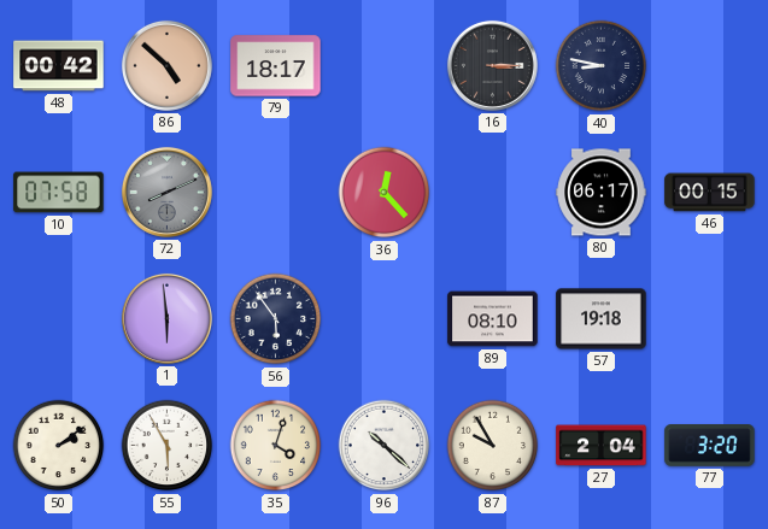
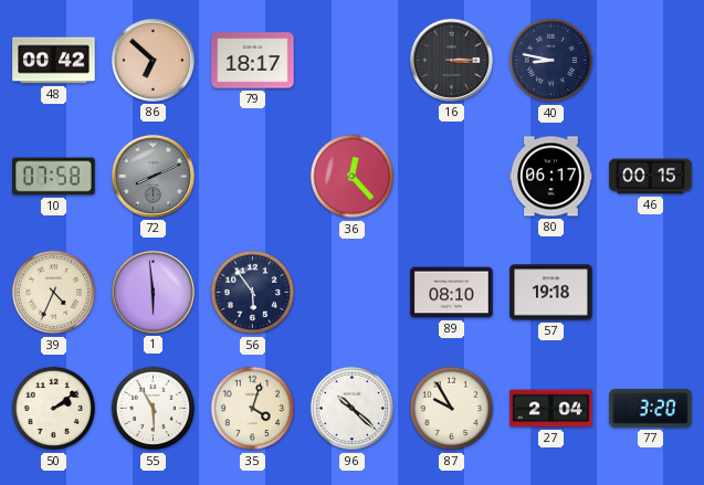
86: 4:52 -> 6:52
39: none -> 4:34
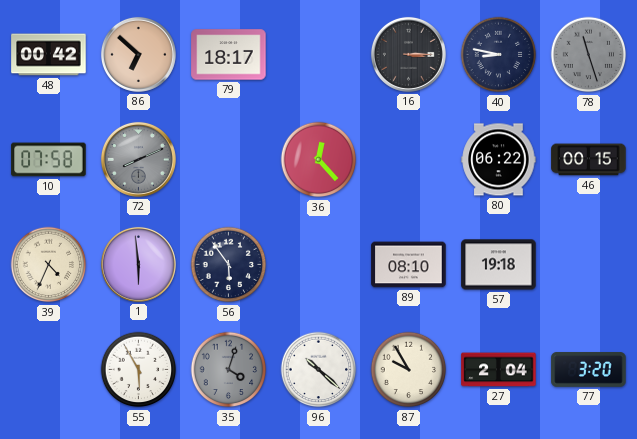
78: none -> 11:27
80: 06:17 -> 06:22
50: 2:09 -> none
35 dial: cream -> grey
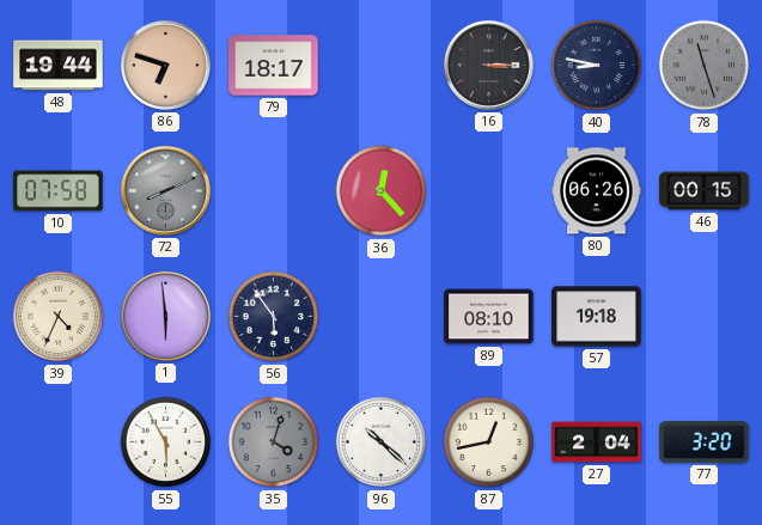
48: 00:42 -> 19:44
86: 6:52 -> 6:48
80: 06:22 -> 06:26
87: 9:55 -> 12:43
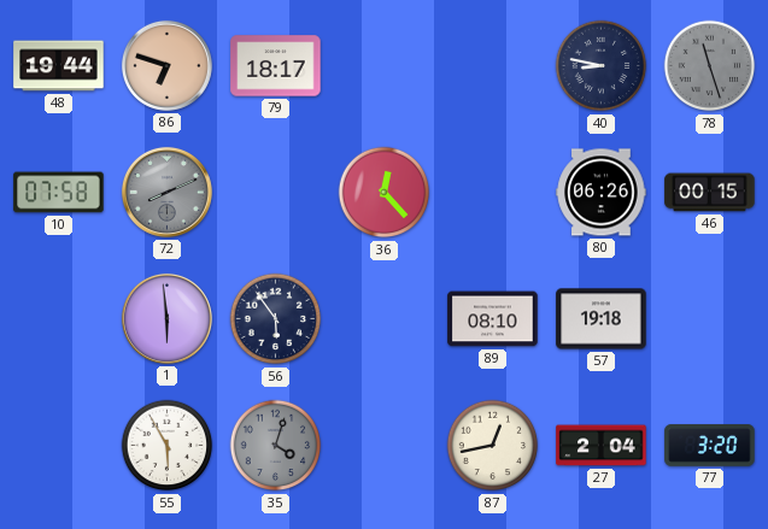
16: 3:15 -> none
39: 4:34 -> none
96: 10:22 -> none
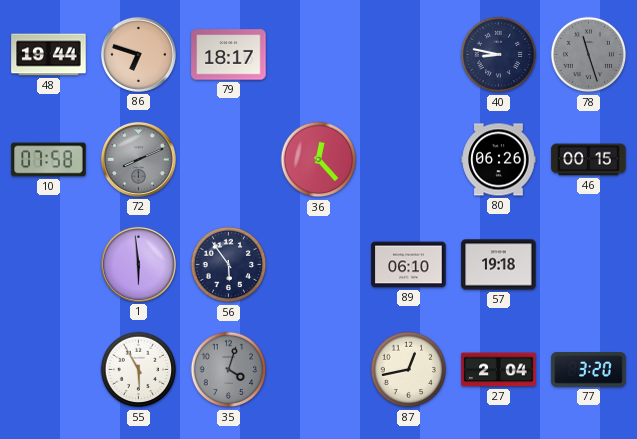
89: 08:10 -> 06:10
